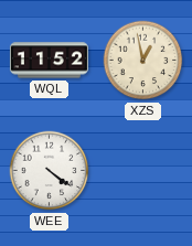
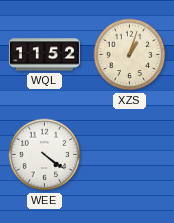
XZS: 12:58 -> 1:03
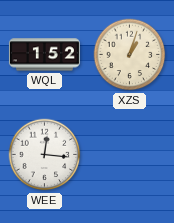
WQL: 11:52 -> 1:52
WEE: 4:21 -> 12:16
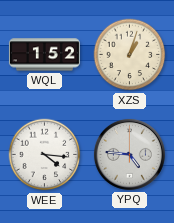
WEE: 12:16 -> 4:16
YPQ: none -> 4:46
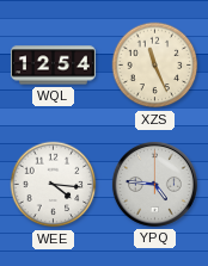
WQL: 1:52 -> 12:54
XZS: 1:03 -> 11:26
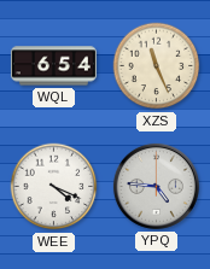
WQL: 12:54 -> 6:54
WEE: 4:16 -> 4:19
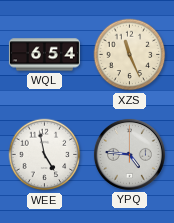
WEE: 4:19 -> 4:58
